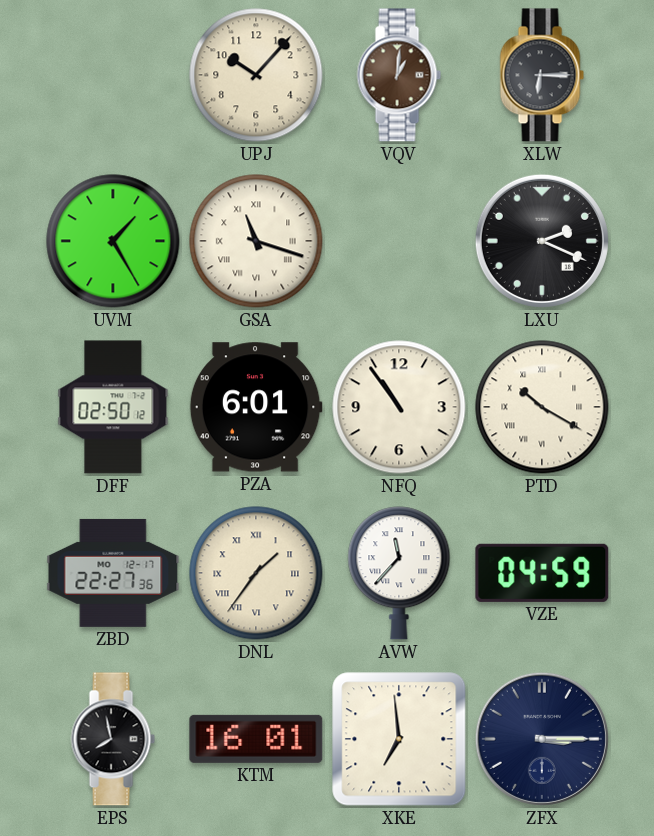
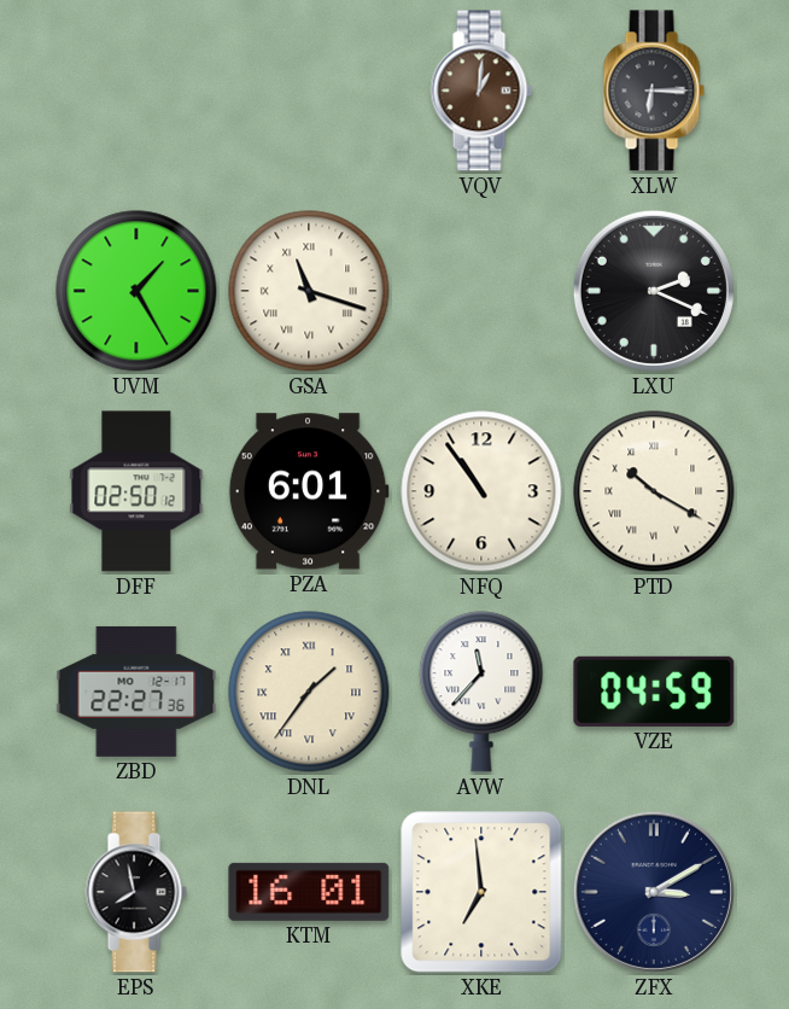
UPJ: 10:07 -> none
ZFX: 3:15 -> 3:10
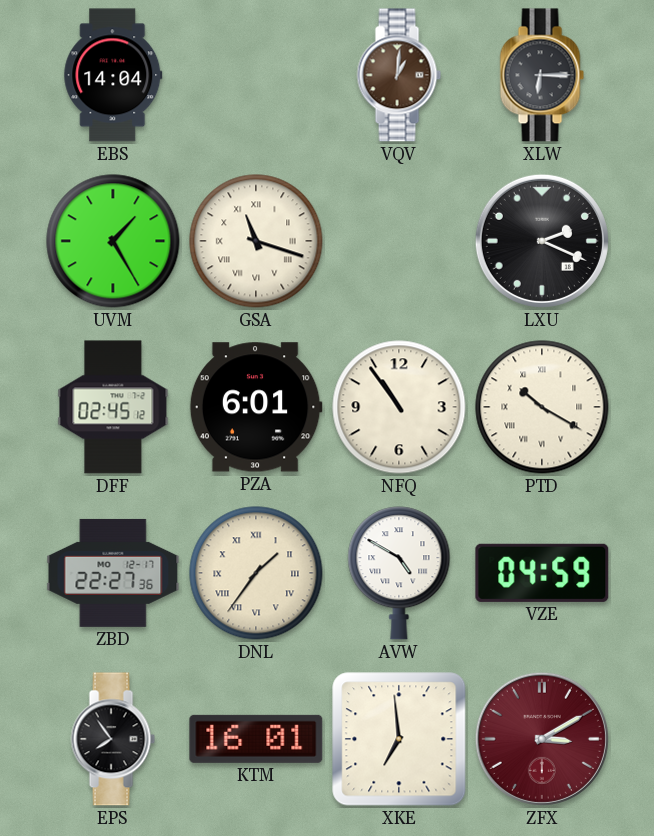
EBS: none -> 14:04
DFF: 02:50 -> 02:45
AVW: 11:37 -> 4:50
EPS: 7:58 -> 7:54
ZFX dial: navy -> burgundy
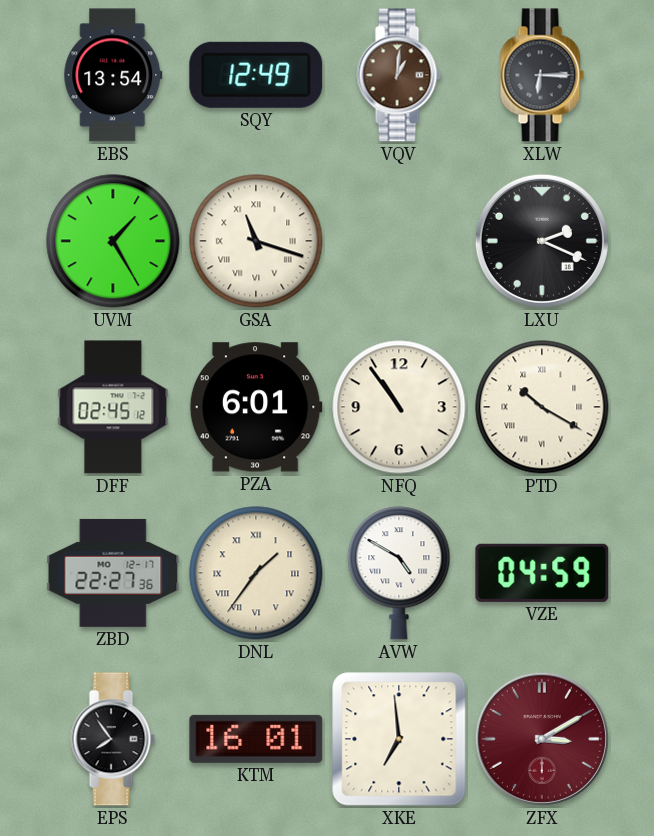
EBS: 14:04 -> 13:54
SQY: none -> 12:49
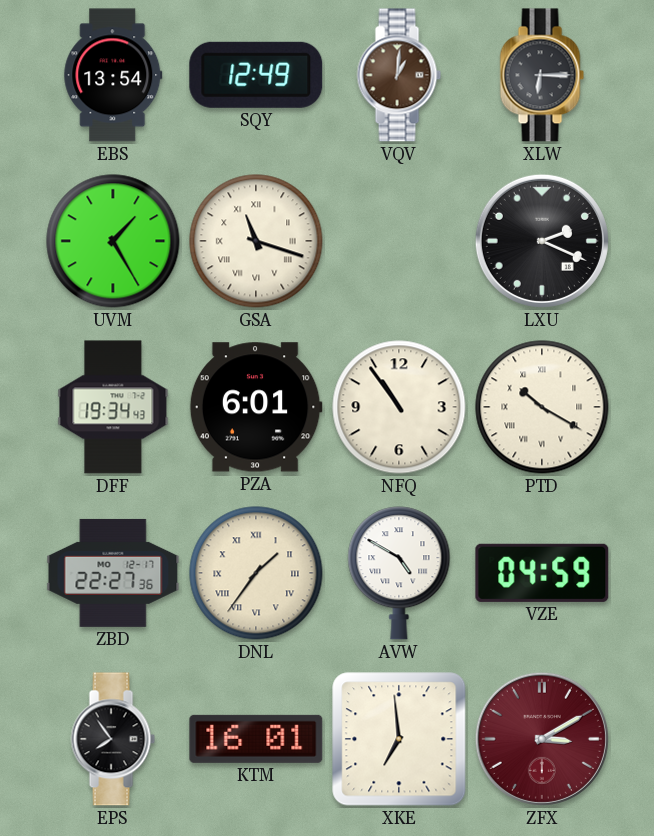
DFF: 02:45 -> 19:34
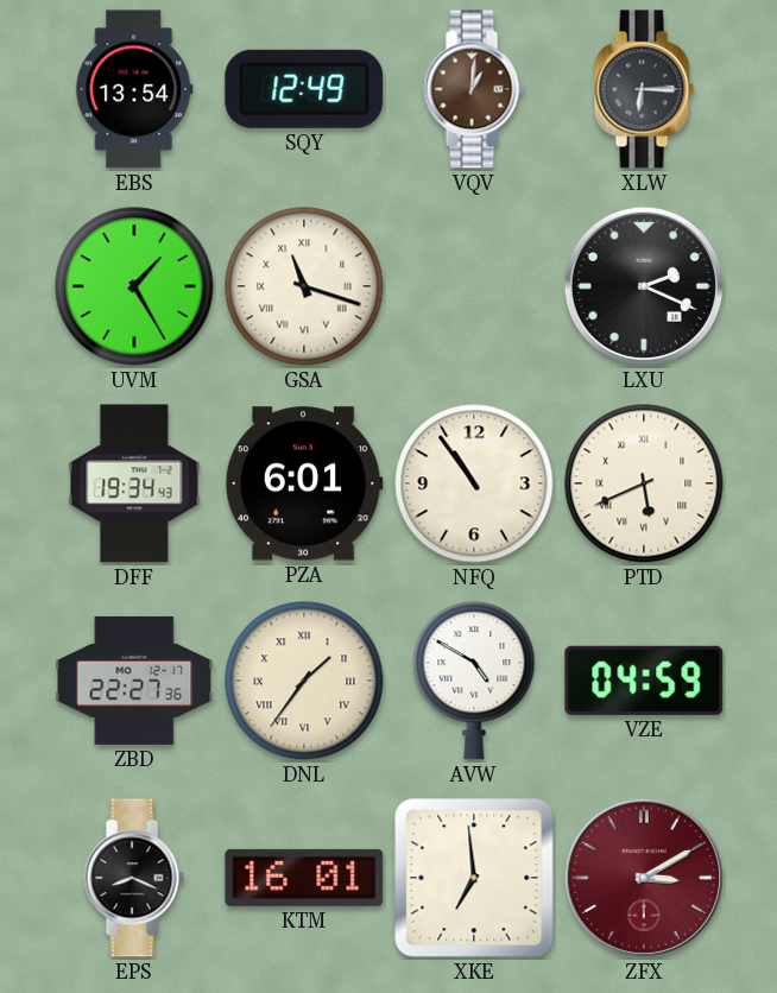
PTD: 10:20 -> 5:41
EPS: 7:54 -> 8:19
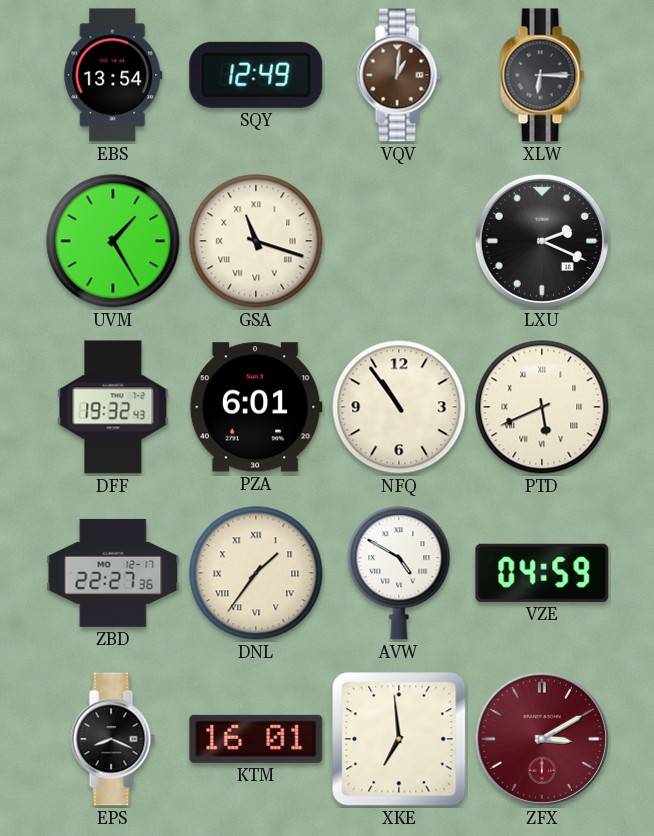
DFF: 19:34 -> 19:32
